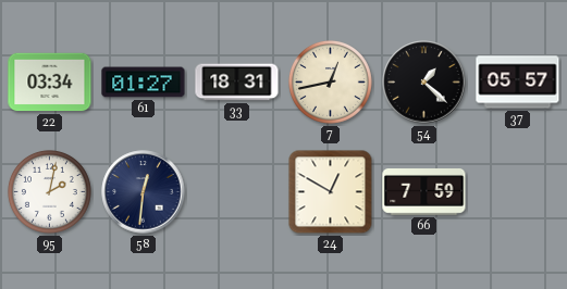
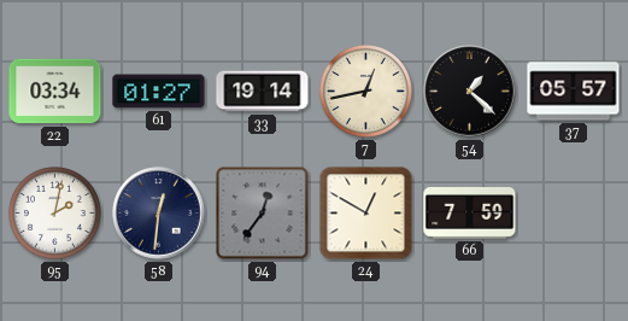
33: 18:31 -> 19:14
94: none -> 12:36
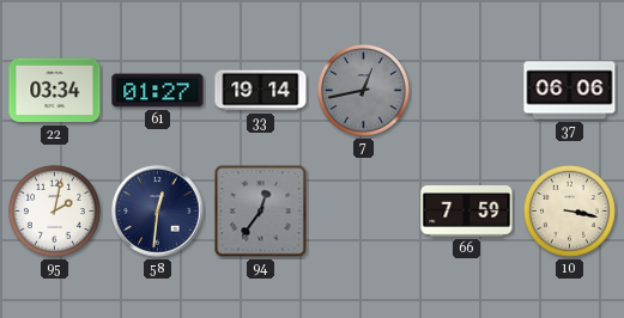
7 dial: cream -> grey
54: 1:22 -> none
37: 05:57 -> 06:06
24: 12:50 -> none
10: none -> 3:17
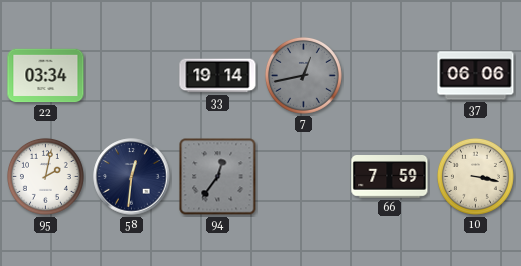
61: 01:27 -> none
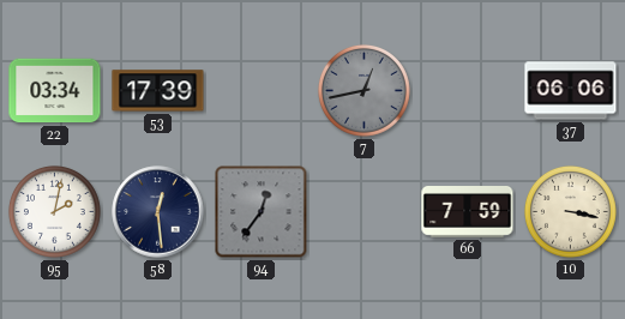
53: none -> 17:39
33: 19:14 -> none
58: 12:31 -> 12:29
